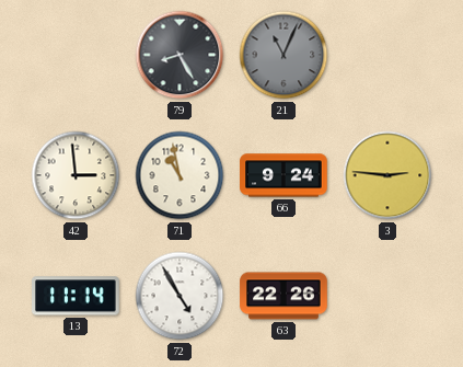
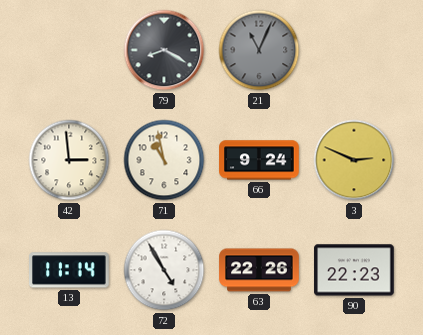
79: 8:25 -> 8:20
3: 2:46 -> 2:49
90: none -> 22:23
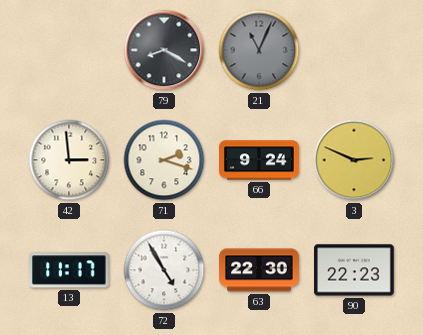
71: 10:58 -> 2:18
13: 11:14 -> 11:17
63: 22:26 -> 22:30
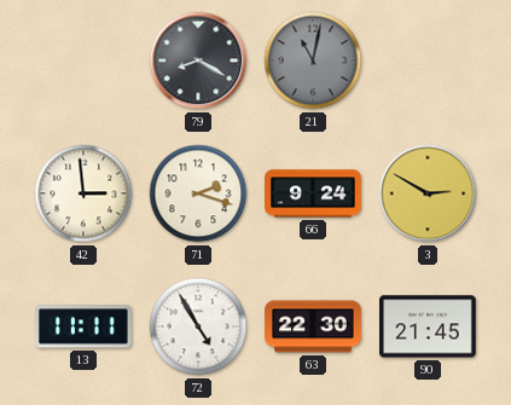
21: 11:04 -> 11:02
3: 2:49 -> 2:50
13: 11:17 -> 11:11
90: 22:23 -> 21:45
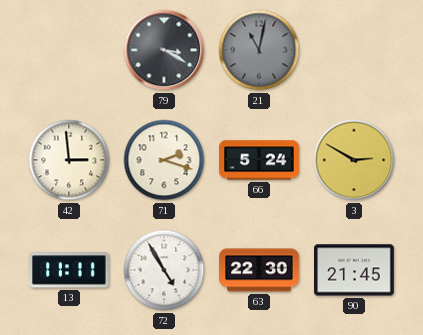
79: 8:20 -> 3:20
66: 9:24 -> 5:24
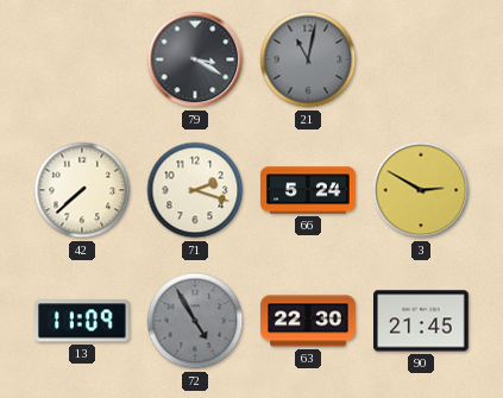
42: 2:59 -> 7:38
13: 11:11 -> 11:09
72 dial: white -> grey
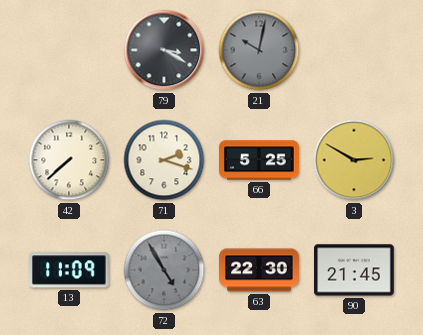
21: 11:02 -> 10:02
66: 5:24 -> 5:25
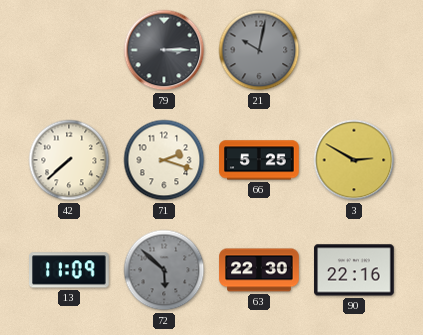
79: 3:20 -> 3:15
72: 4:55 -> 5:52
90: 21:45 -> 22:16
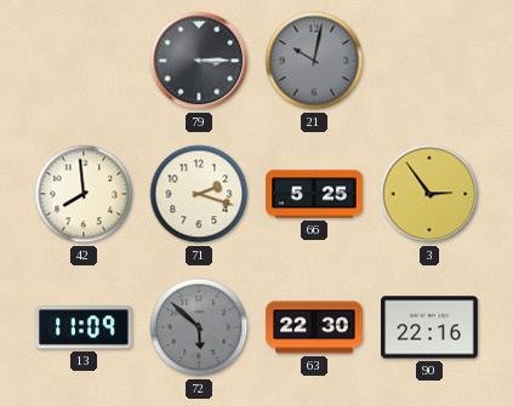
42: 7:38 -> 7:59
3: 2:50 -> 2:54
